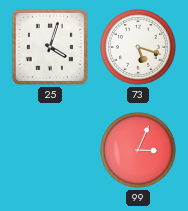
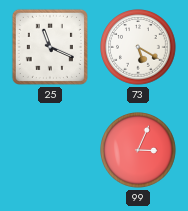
25: 4:03 -> 11:19
73: 5:18 -> 5:20
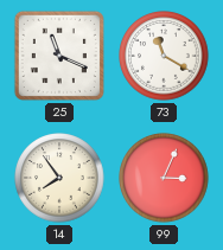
73: 5:20 -> 11:20
14: none -> 7:54
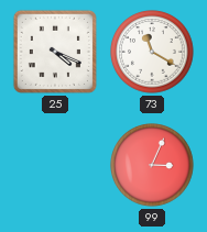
25: 11:19 -> 4:19
14: 7:54 -> none
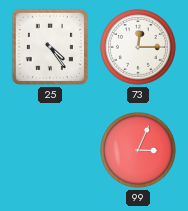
25: 4:19 -> 4:24
73: 11:20 -> 12:15
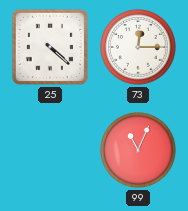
25: 4:24 -> 4:22
99: 3:04 -> 11:04
